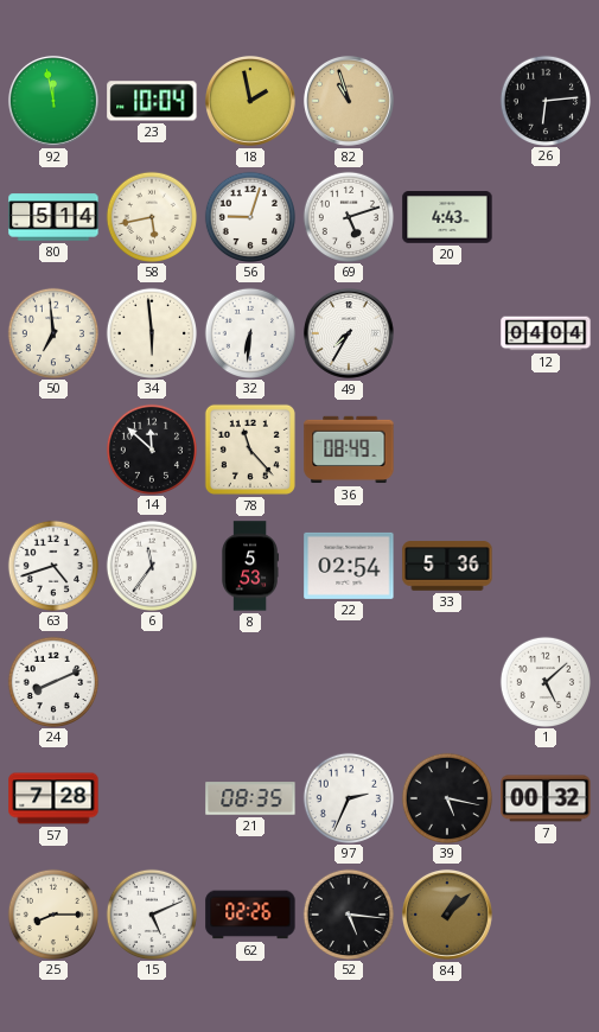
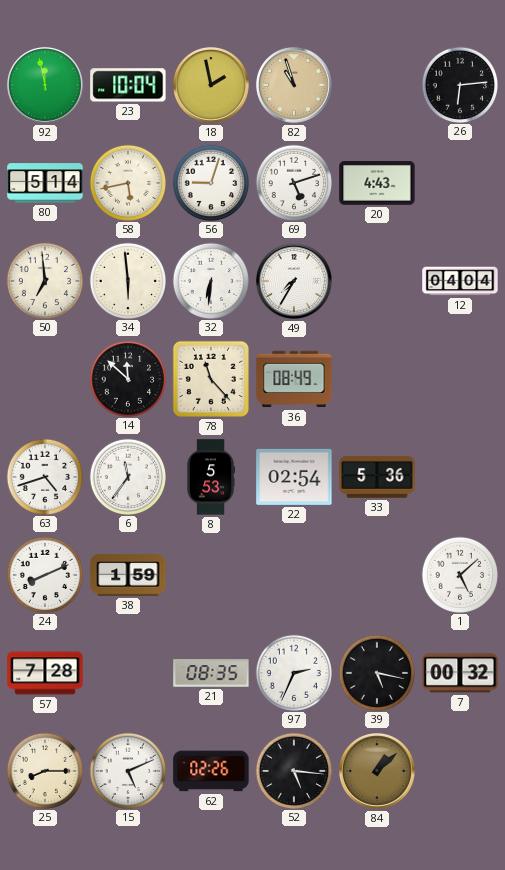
38: none -> 1:59
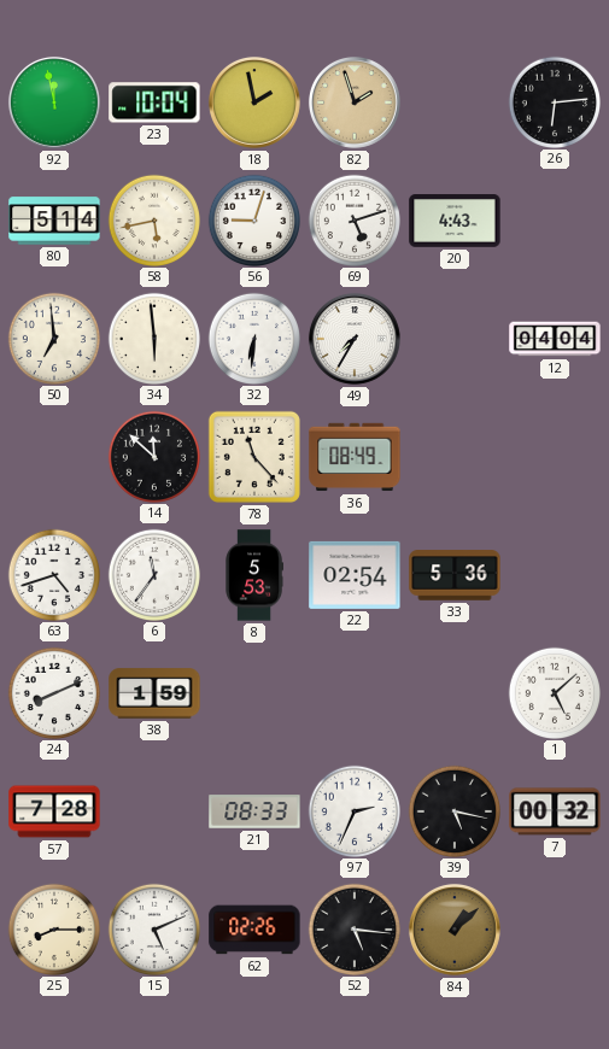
82: 10:57 -> 1:57
21: 08:35 -> 08:33
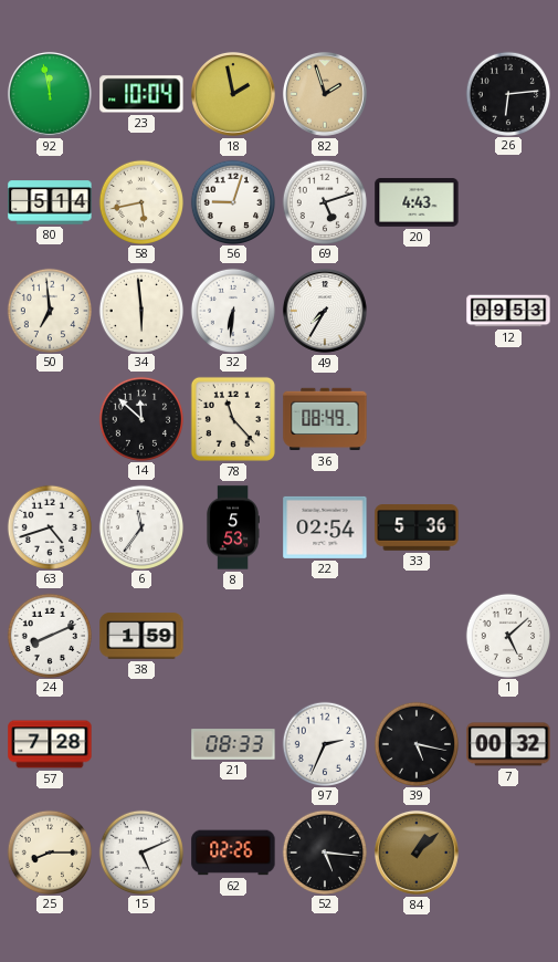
12: 04:04 -> 09:53
